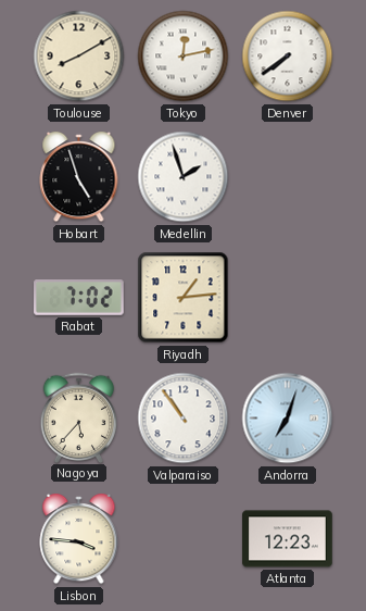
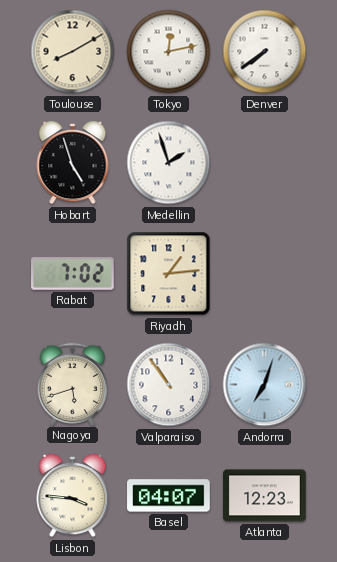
Nagoya: 5:37 -> 5:42
Basel: none -> 04:07
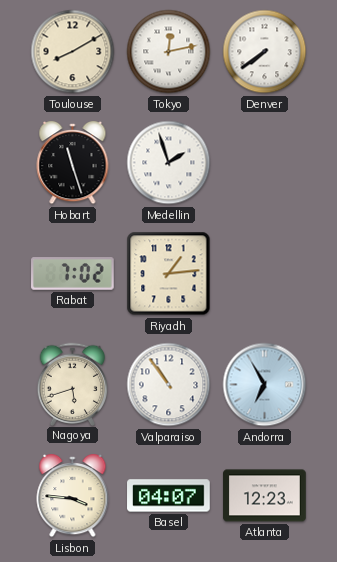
Hobart: 4:57 -> 11:27
Andorra: 7:03 -> 6:55
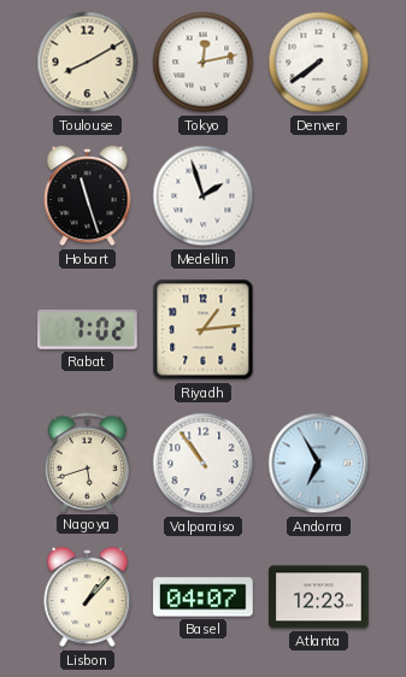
Lisbon: 3:46 -> 1:07
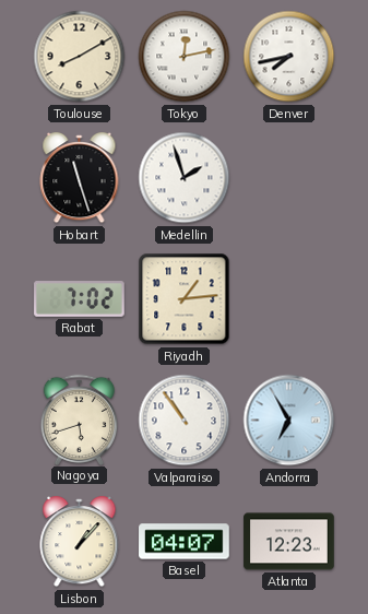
Denver: 7:39 -> 7:43
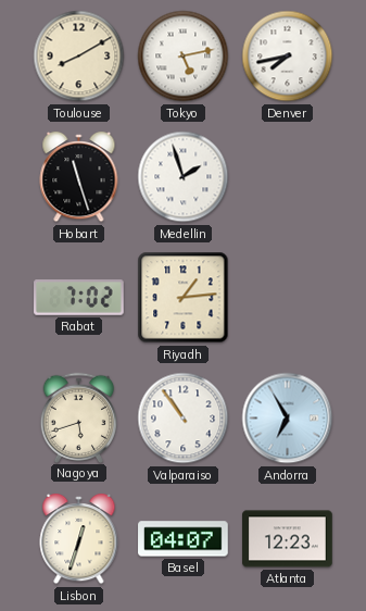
Tokyo: 12:13 -> 5:13
Lisbon: 1:07 -> 12:33
